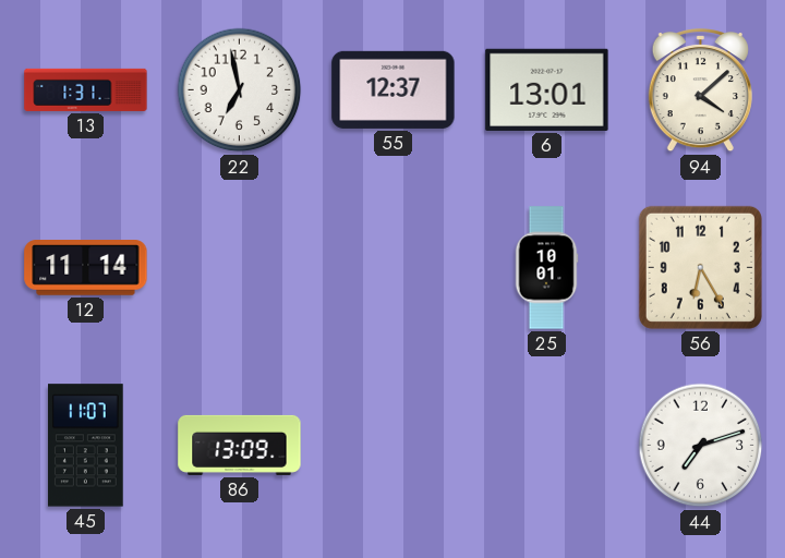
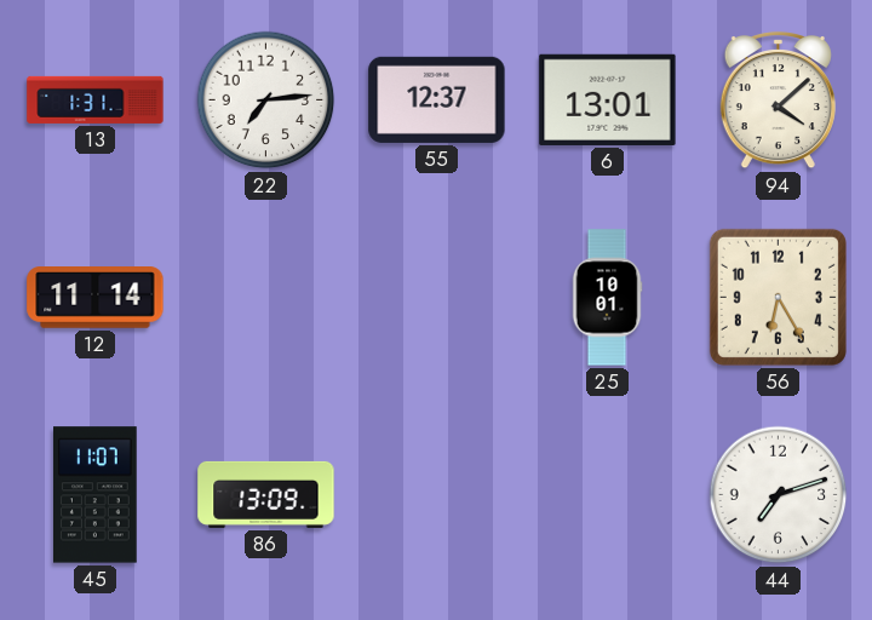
22: 6:58 -> 7:14
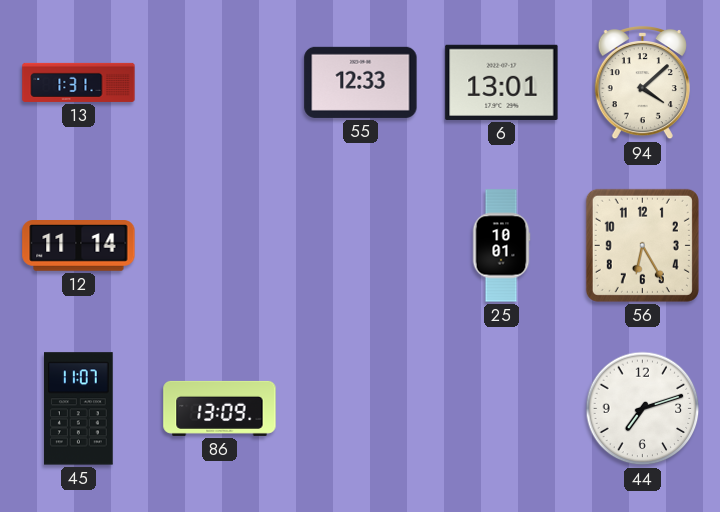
22: 7:14 -> none
55: 12:37 -> 12:33
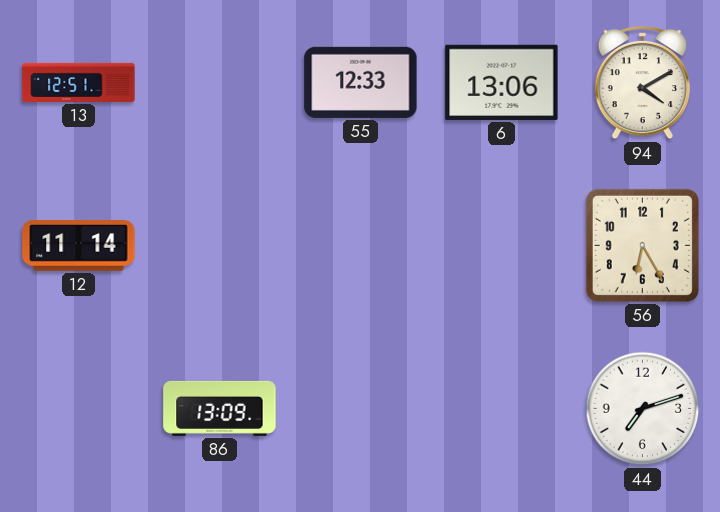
13: 1:31 -> 12:51
6: 13:01 -> 13:06
94: 4:08 -> 4:10
25: 10:01 -> none
45: 11:07 -> none
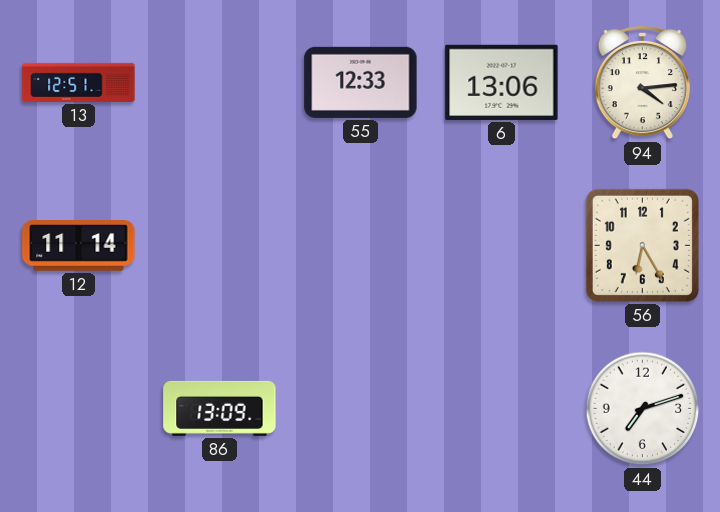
94: 4:10 -> 4:14
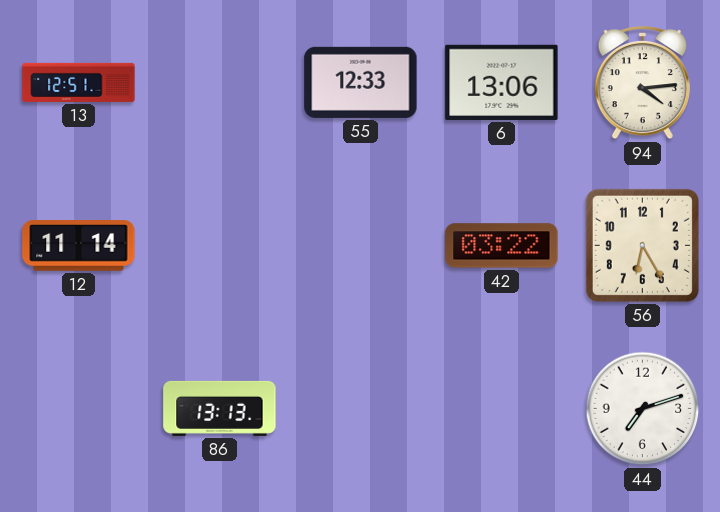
42: none -> 03:22
86: 13:09 -> 13:13
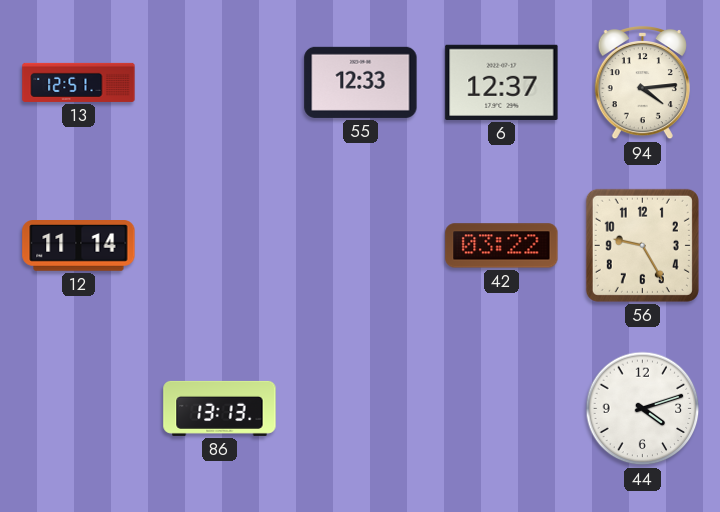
6: 13:06 -> 12:37
56: 6:25 -> 9:25
44: 7:12 -> 4:12
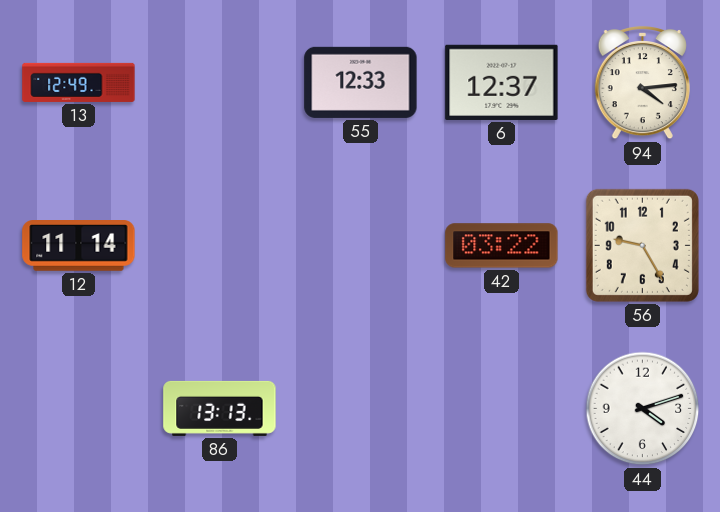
13: 12:51 -> 12:49
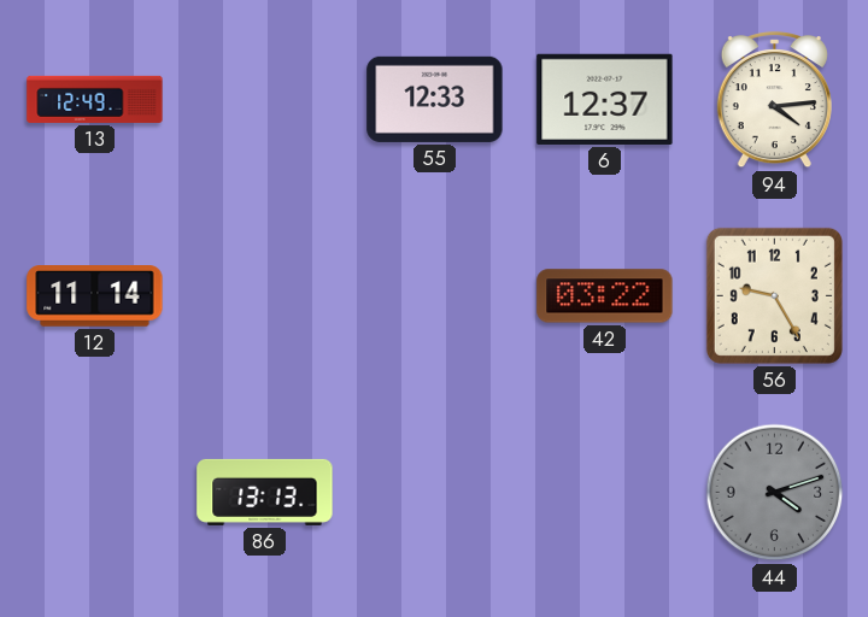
44 dial: white -> grey
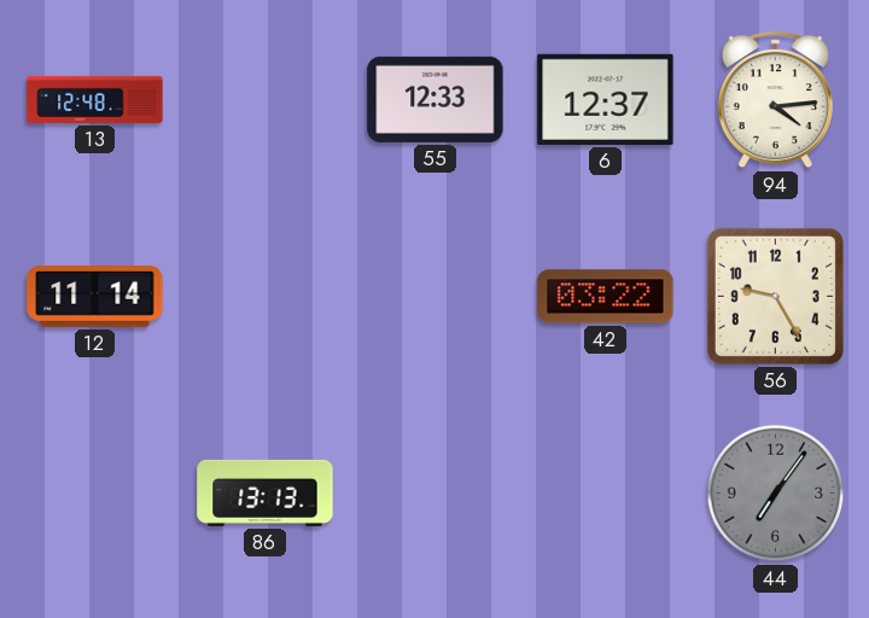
13: 12:49 -> 12:48
44: 4:12 -> 7:06
